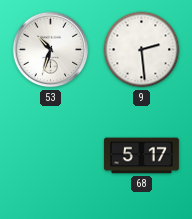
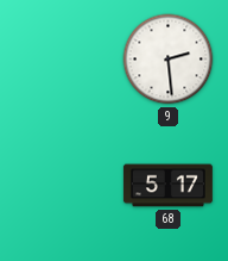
53: 10:33 -> none
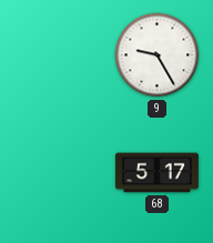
9: 2:29 -> 9:25
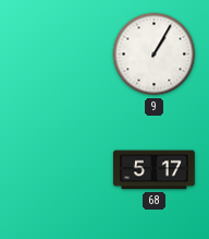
9: 9:25 -> 1:05
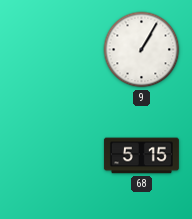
68: 5:17 -> 5:15
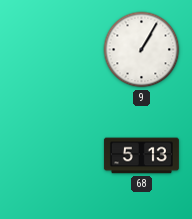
68: 5:15 -> 5:13
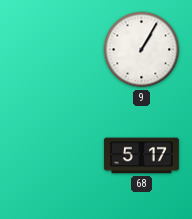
68: 5:13 -> 5:17
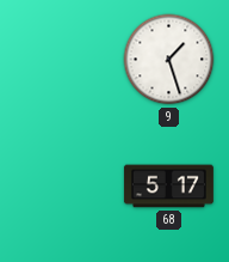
9: 1:05 -> 1:27
